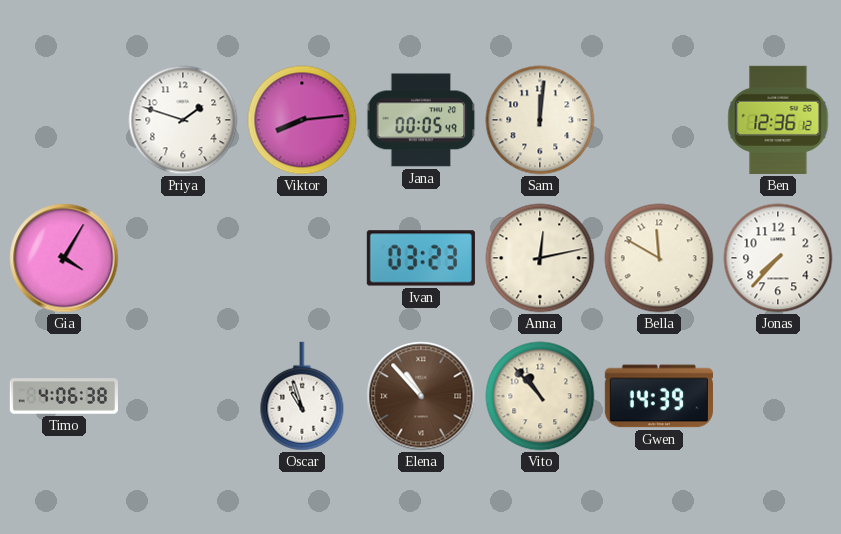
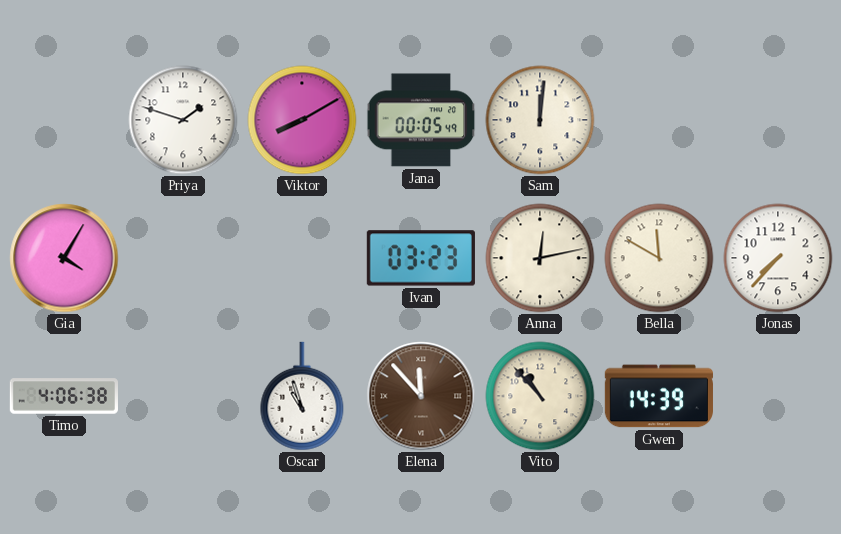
Viktor: 8:14 -> 8:10
Ben: 12:36 -> none
Elena: 10:53 -> 11:53
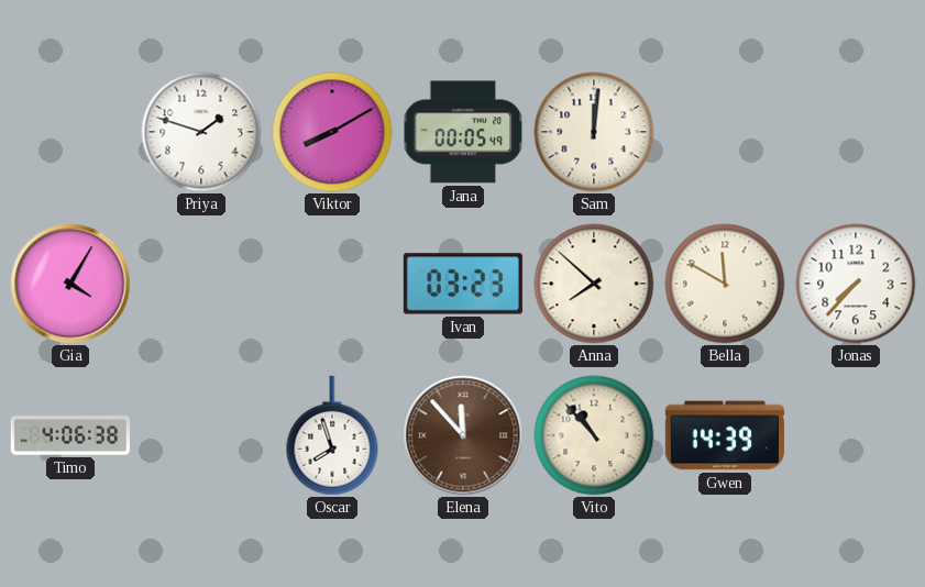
Anna: 12:13 -> 7:52
Oscar: 10:57 -> 7:57
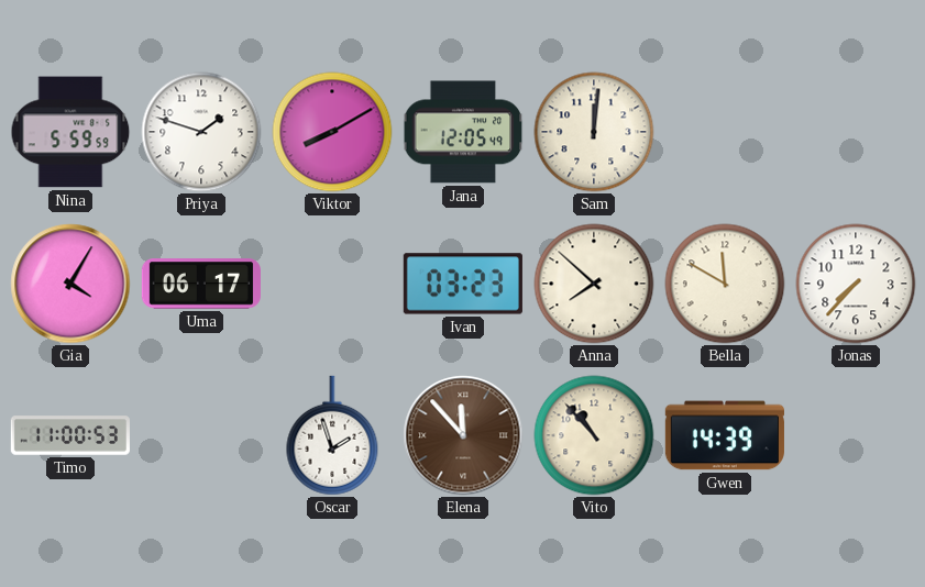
Nina: none -> 5:59
Jana: 00:05 -> 12:05
Uma: none -> 06:17
Timo: 4:06 -> 11:00
Oscar: 7:57 -> 1:57
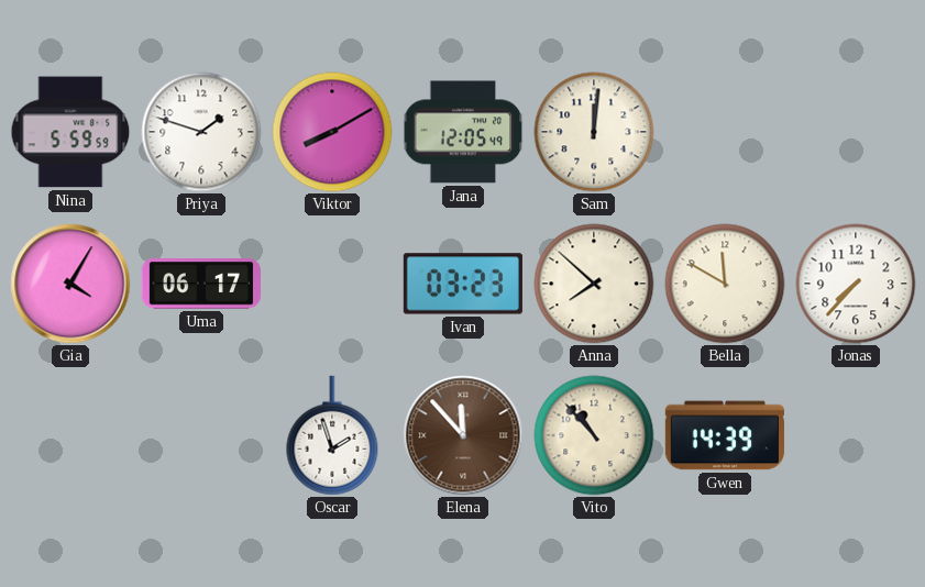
Timo: 11:00 -> none
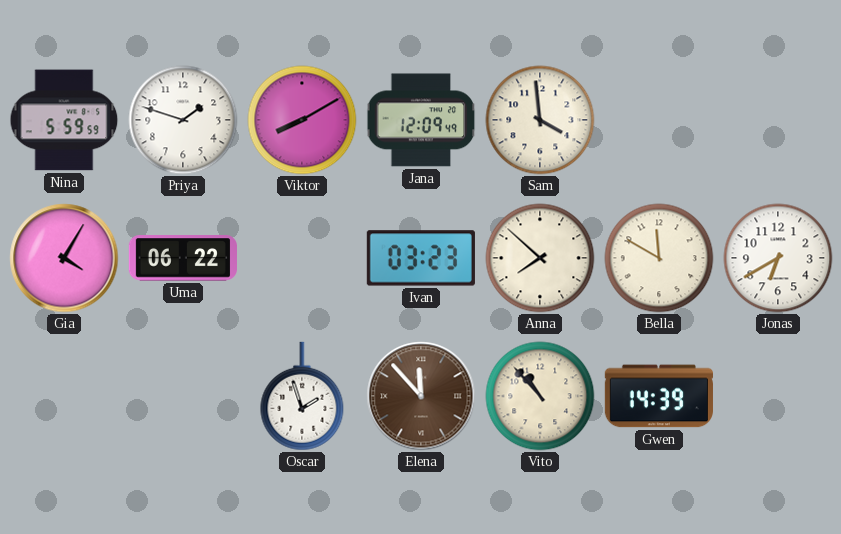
Jana: 12:05 -> 12:09
Sam: 12:01 -> 3:59
Uma: 06:17 -> 06:22
Jonas: 7:37 -> 6:40
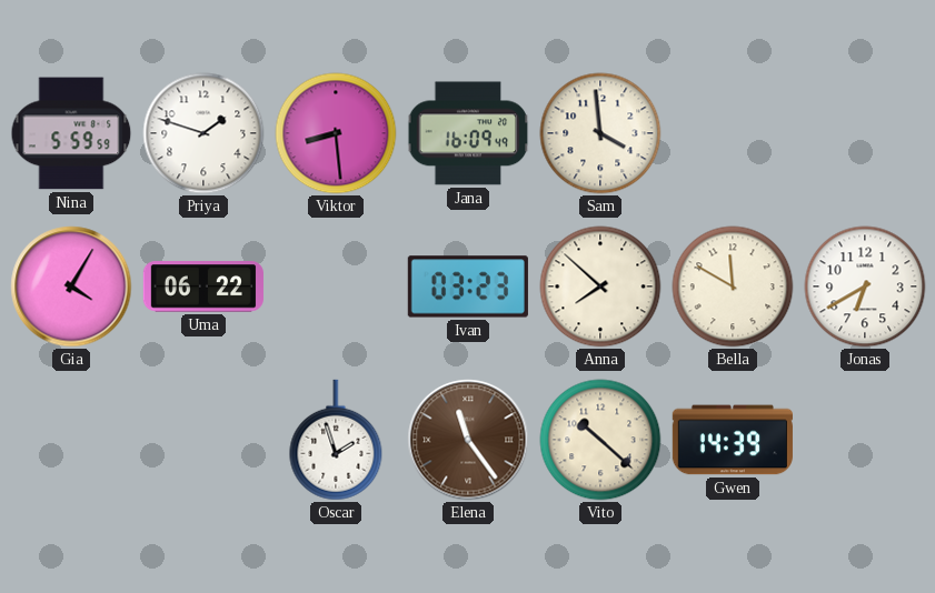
Viktor: 8:10 -> 8:29
Jana: 12:09 -> 16:09
Elena: 11:53 -> 11:24
Vito: 10:53 -> 10:22
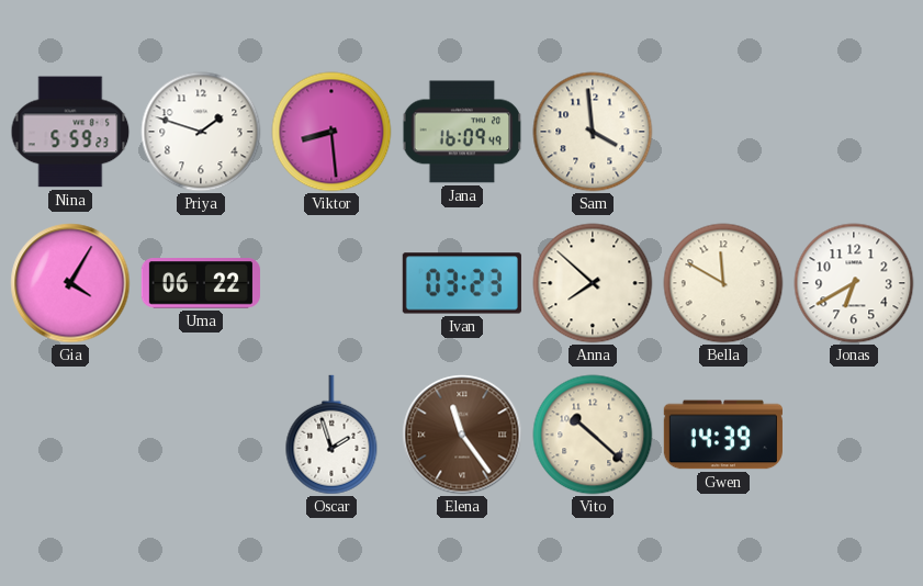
Nina: 5:59:59 -> 5:59:23
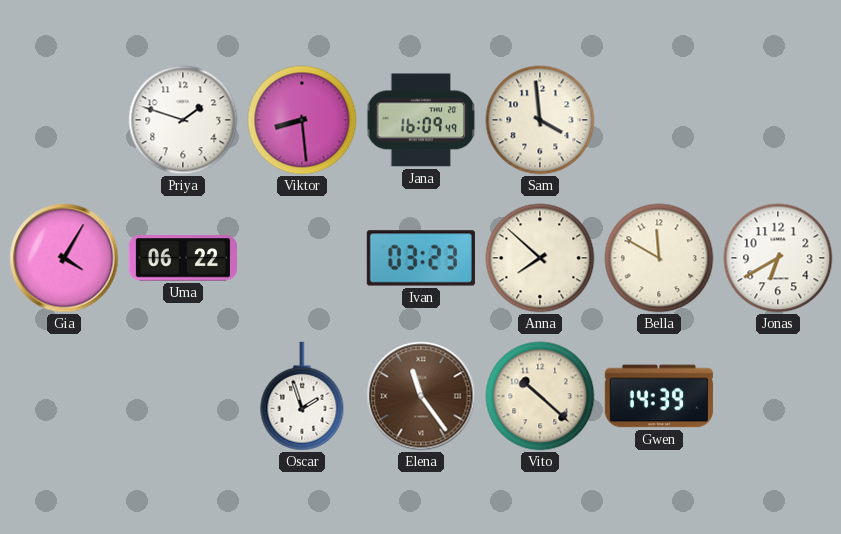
Nina: 5:59 -> none
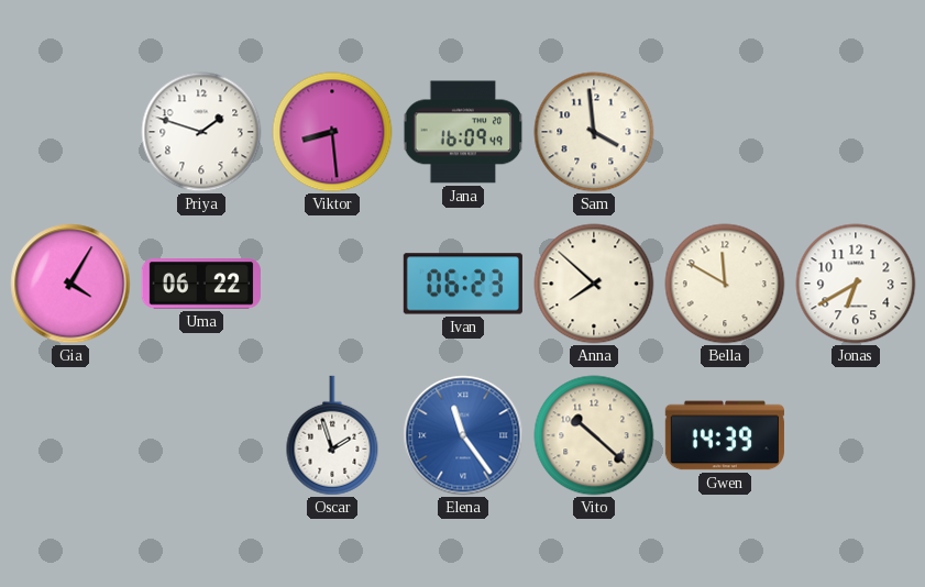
Ivan: 03:23 -> 06:23
Elena dial: brown -> blue
